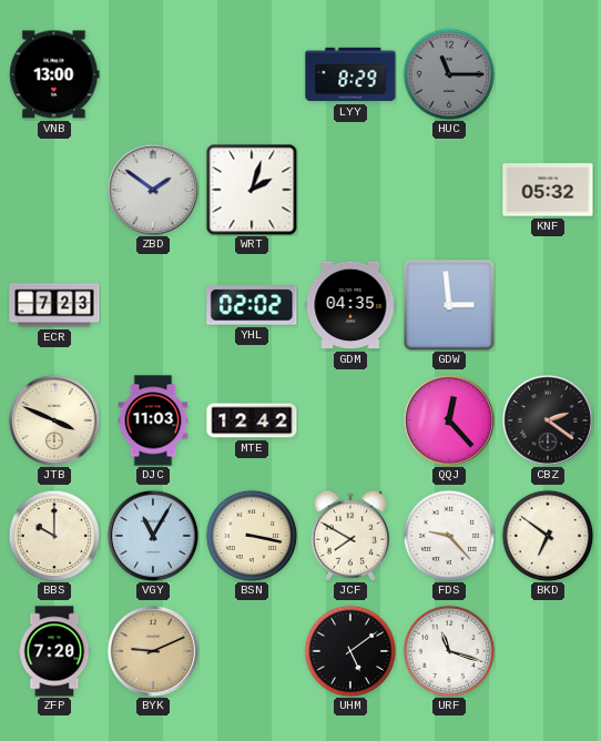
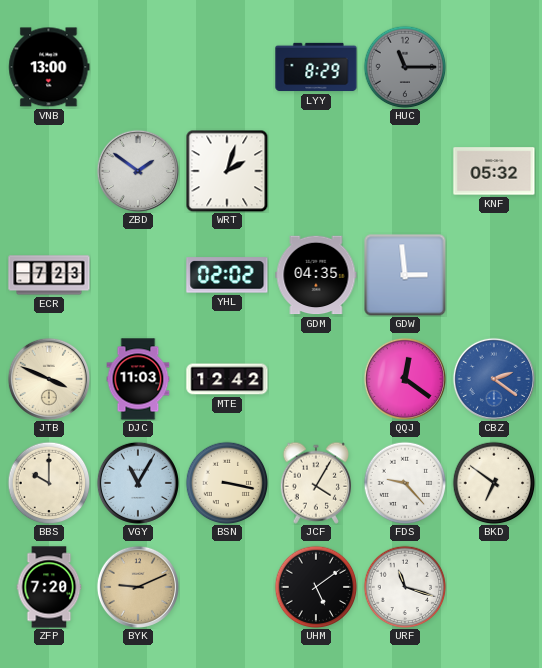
QQJ: 12:23 -> 12:21
CBZ dial: black -> blue
JCF: 7:50 -> 4:05
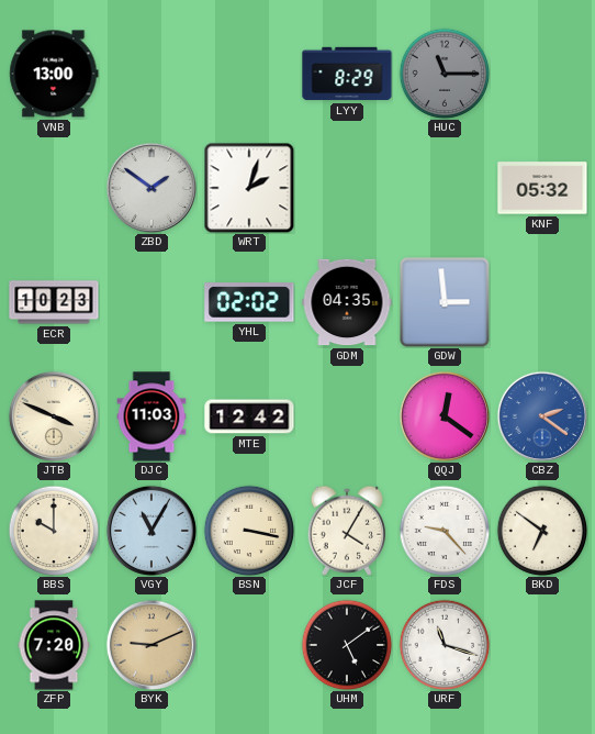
ECR: 7:23 -> 10:23
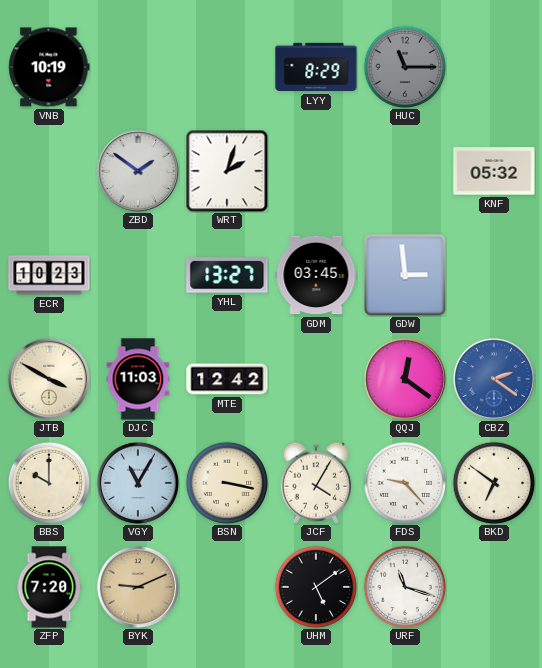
VNB: 13:00 -> 10:19
YHL: 02:02 -> 13:27
GDM: 04:35 -> 03:45
JTB: 3:49 -> 3:50
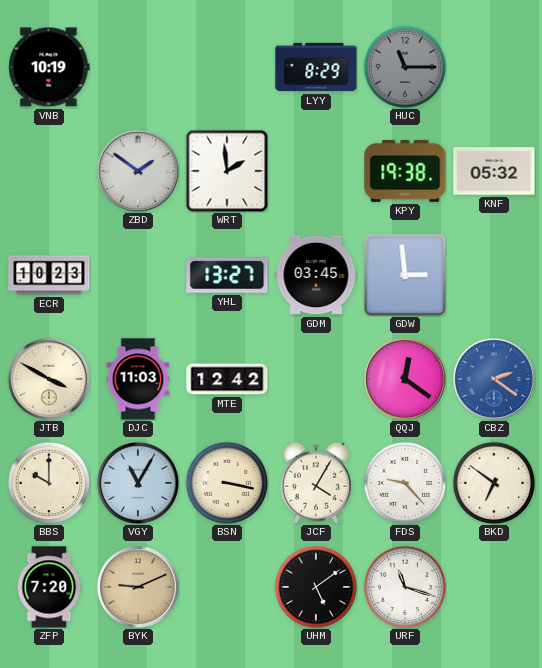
WRT: 2:03 -> 1:59
KPY: none -> 19:38
